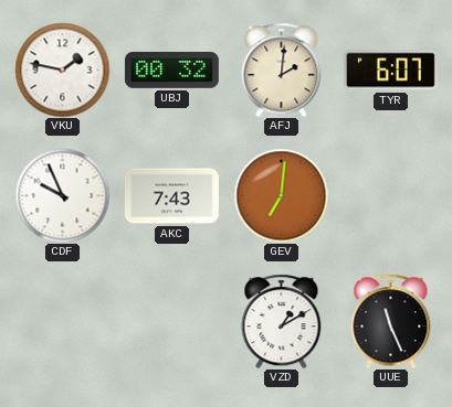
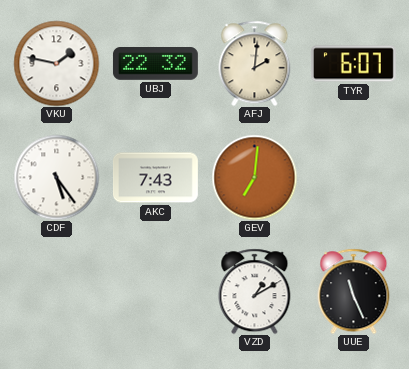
UBJ: 00:32 -> 22:32
CDF: 9:56 -> 5:24
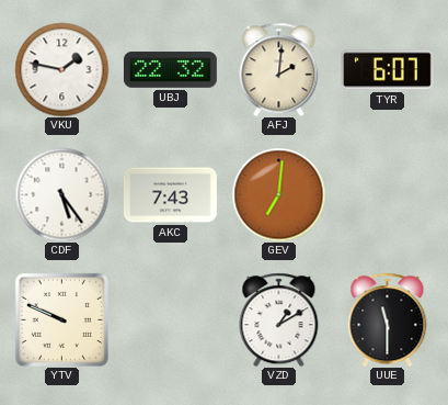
YTV: none -> 9:49
UUE: 11:26 -> 11:30
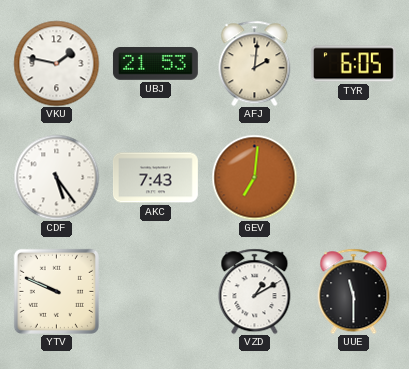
UBJ: 22:32 -> 21:53
TYR: 6:07 -> 6:05
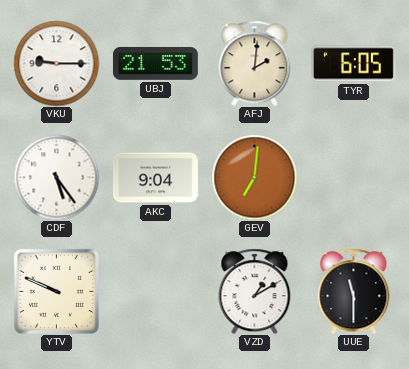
VKU: 1:47 -> 9:15
AKC: 7:43 -> 9:04
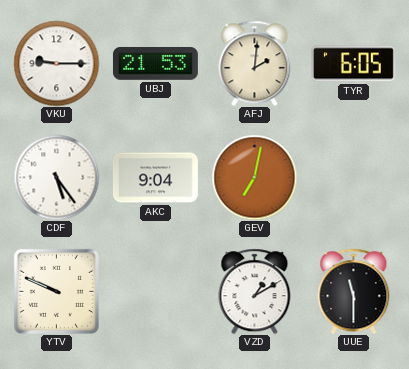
GEV: 7:01 -> 7:02
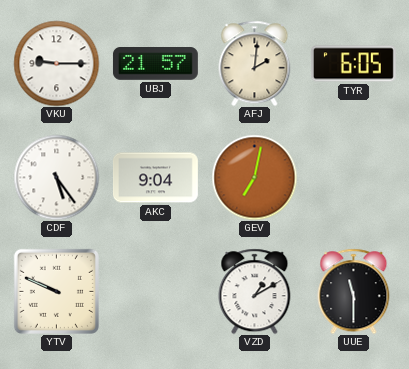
UBJ: 21:53 -> 21:57
